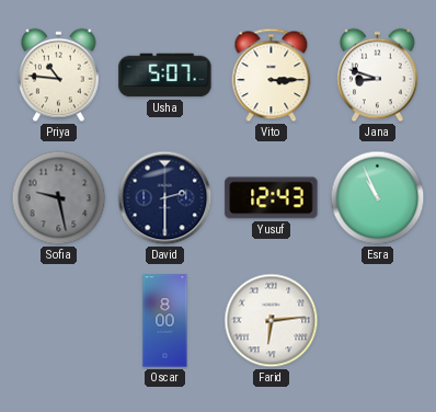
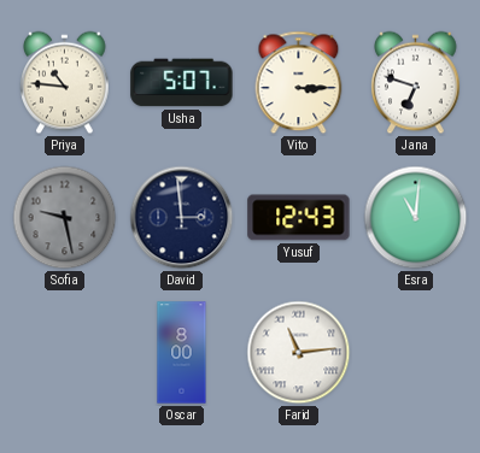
Jana: 8:48 -> 6:48
David: 2:30 -> 2:59
Esra: 10:56 -> 11:01
Farid: 6:14 -> 11:14
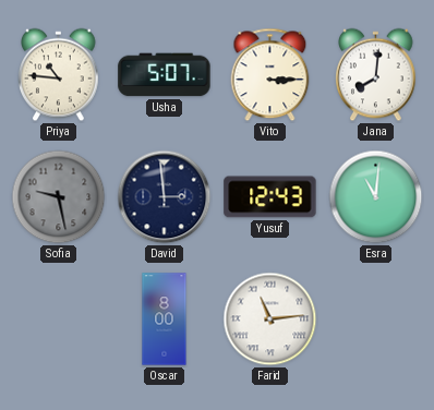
Jana: 6:48 -> 8:01
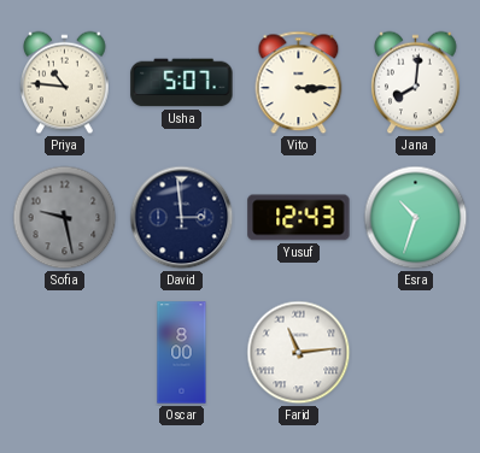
Esra: 11:01 -> 10:33
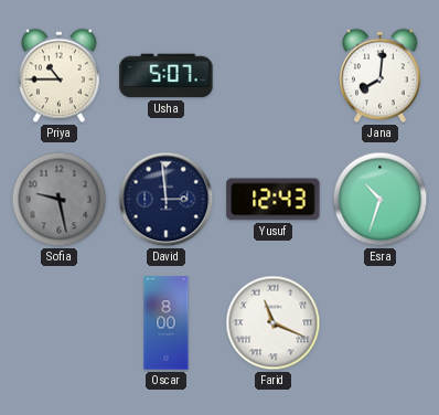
Priya: 10:46 -> 10:45
Vito: 3:15 -> none
Farid: 11:14 -> 11:19
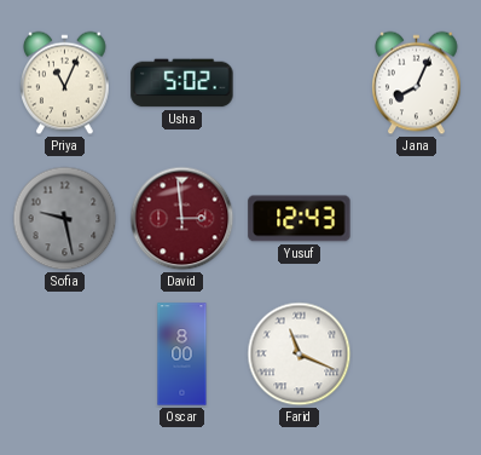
Priya: 10:45 -> 11:04
Usha: 5:07 -> 5:02
Jana: 8:01 -> 8:04
David dial: navy -> burgundy
Esra: 10:33 -> none
